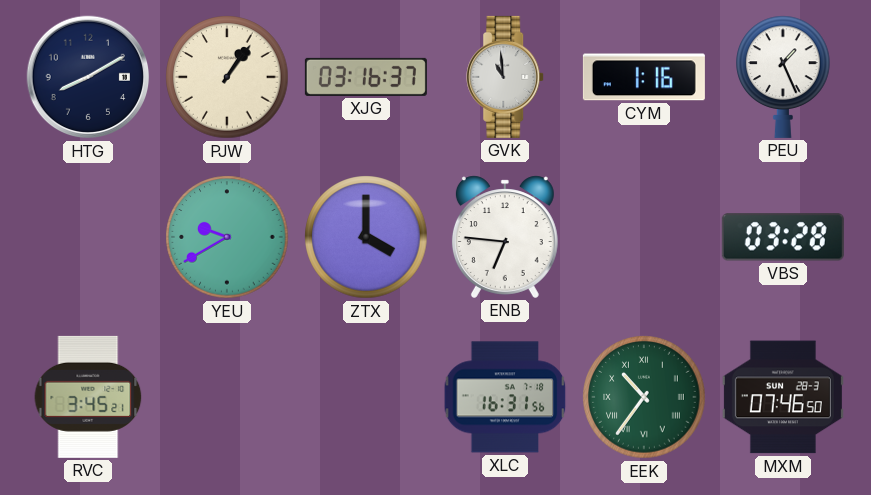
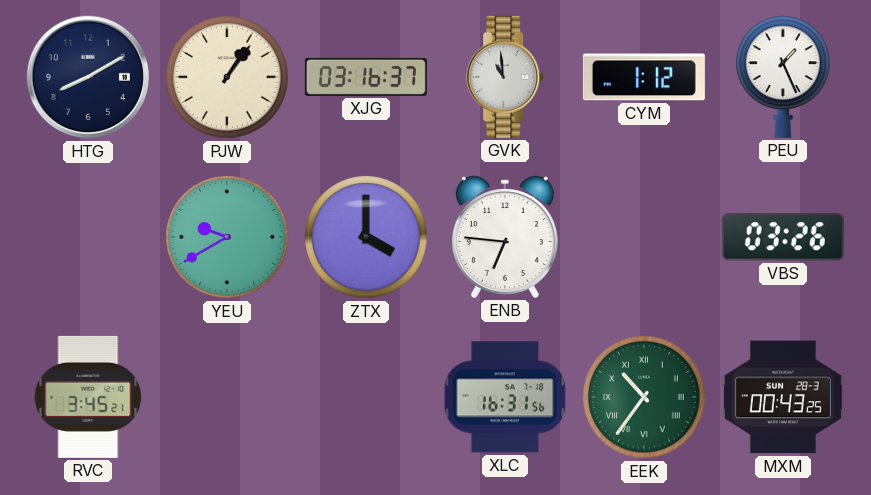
CYM: 1:16 -> 1:12
VBS: 03:28 -> 03:26
MXM: 07:46 -> 00:43
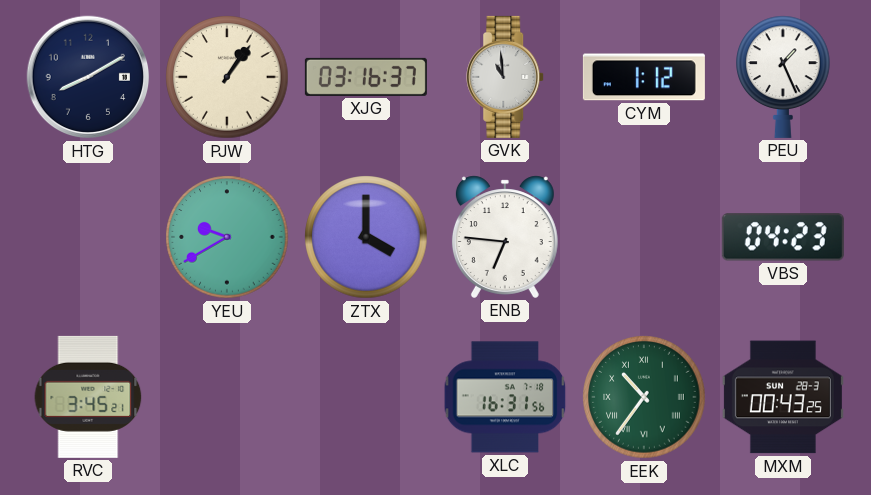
VBS: 03:26 -> 04:23
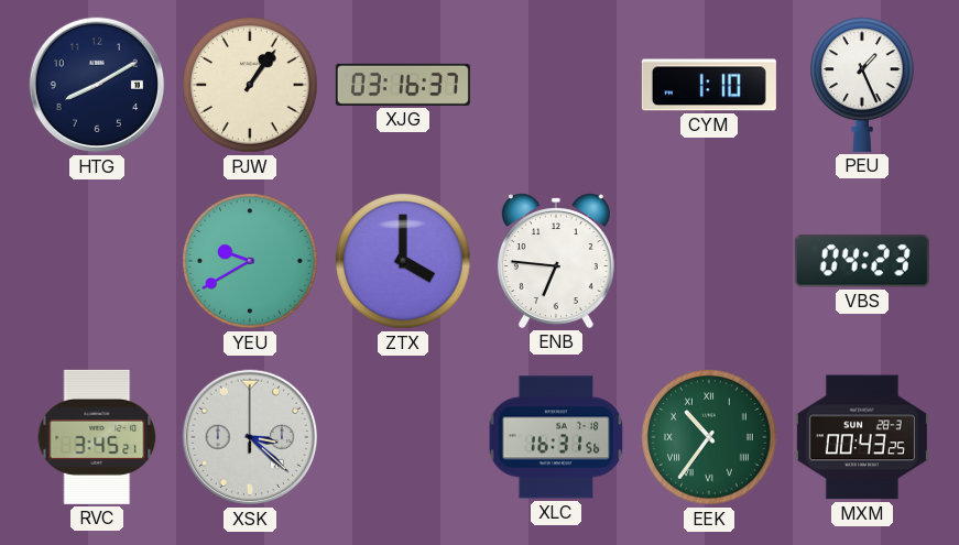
GVK: 10:59 -> none
CYM: 1:12 -> 1:10
XSK: none -> 3:22
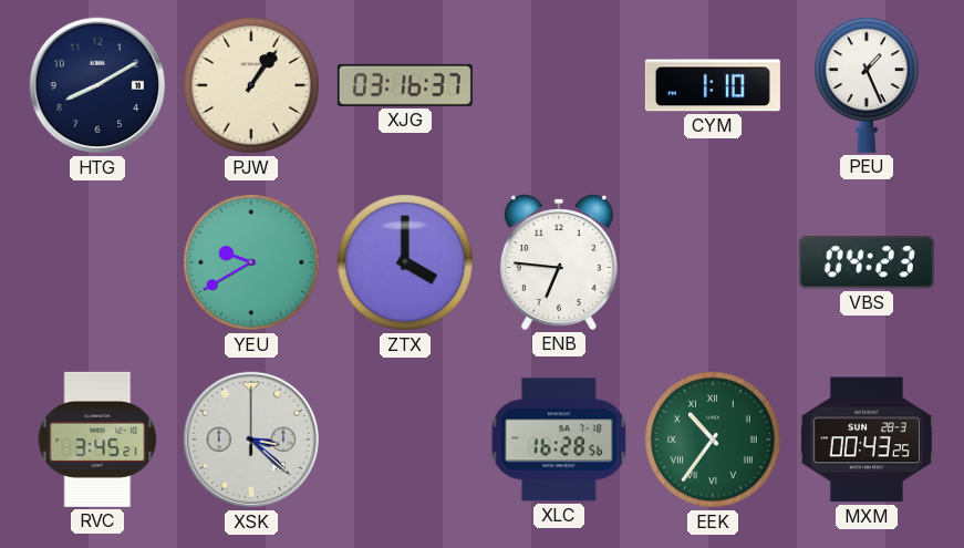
XLC: 16:31 -> 16:28
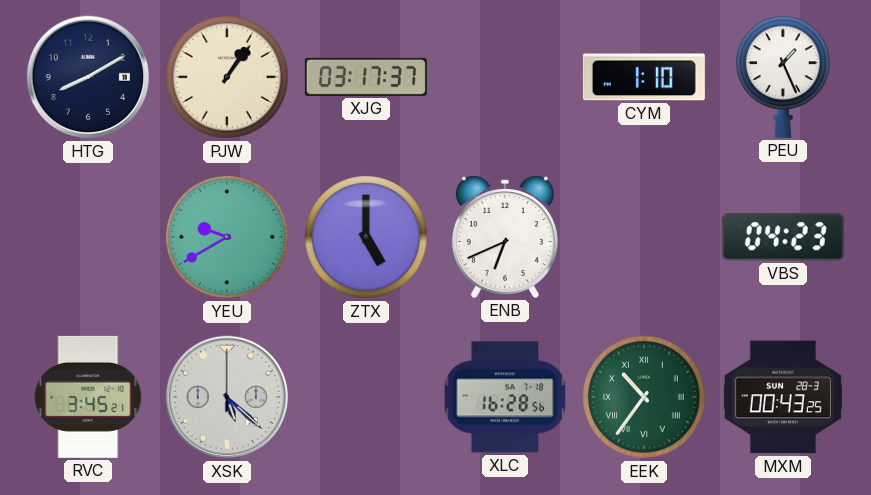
XJG: 03:16 -> 03:17
ZTX: 4:00 -> 5:00
ENB: 6:46 -> 6:41
XSK: 3:22 -> 5:22
